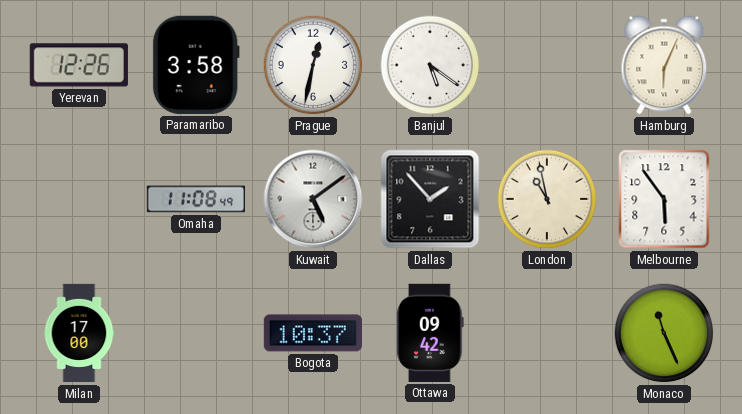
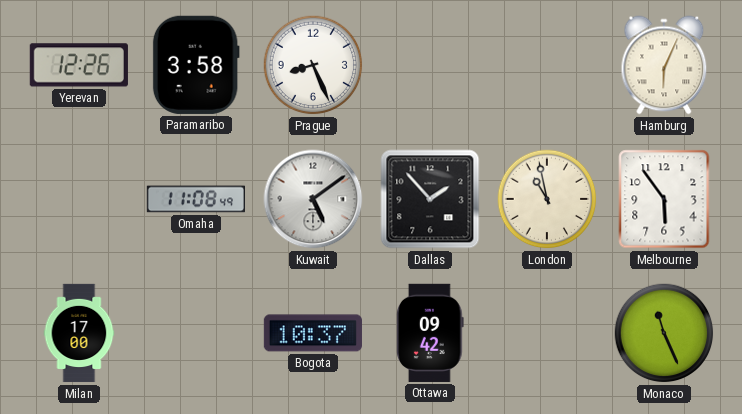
Prague: 12:32 -> 8:26
Banjul: 5:21 -> none
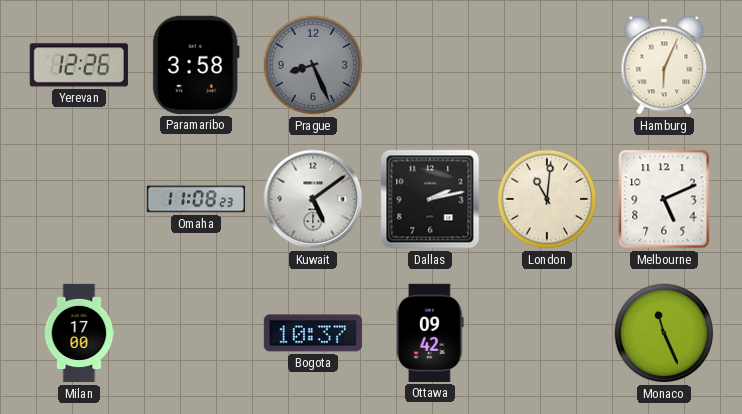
Prague dial: white -> grey
Omaha: 11:08:49 -> 11:08:23
Dallas: 1:53 -> 2:13
London: 10:58 -> 11:01
Melbourne: 5:54 -> 5:11
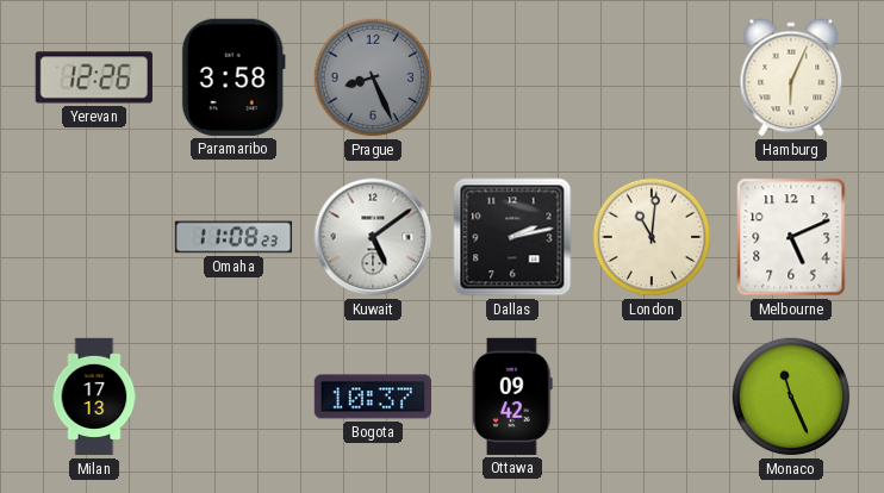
Milan: 17:00 -> 17:13
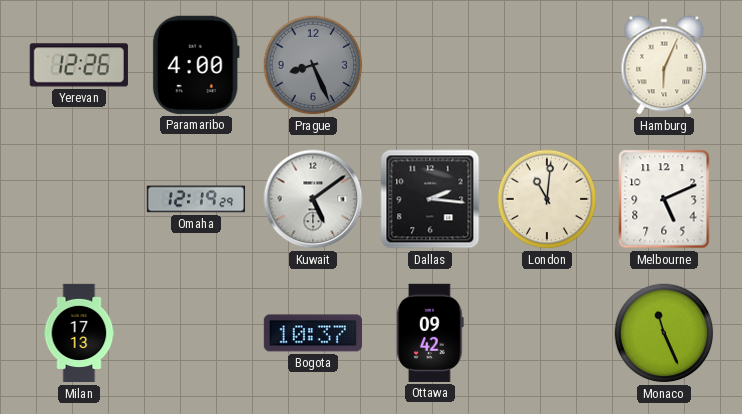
Paramaribo: 3:58 -> 4:00
Omaha: 11:08 -> 12:19
Dallas: 2:13 -> 2:16
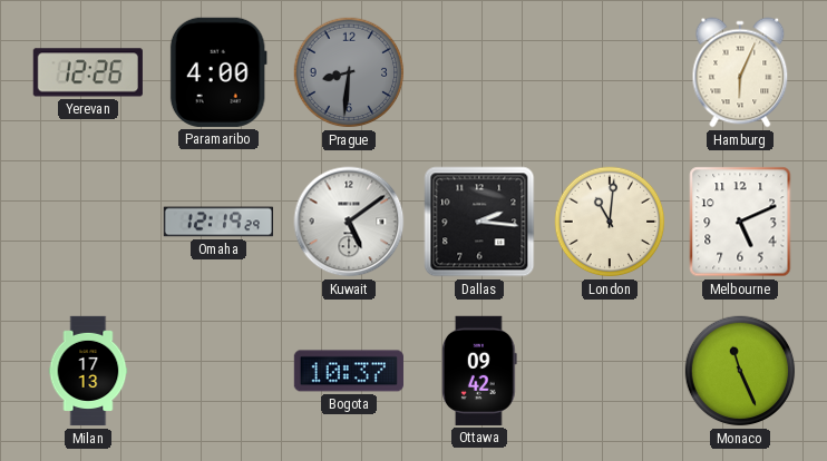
Prague: 8:26 -> 8:31
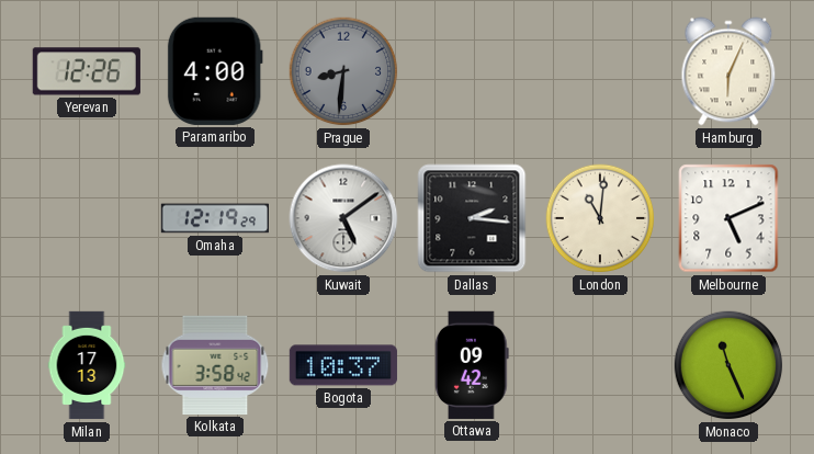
Kolkata: none -> 3:58
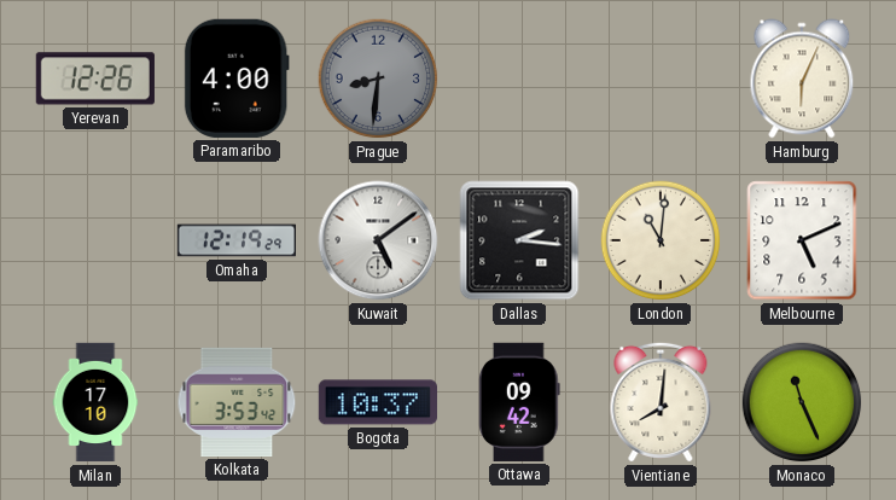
Milan: 17:13 -> 17:10
Kolkata: 3:58 -> 3:53
Vientiane: none -> 8:01
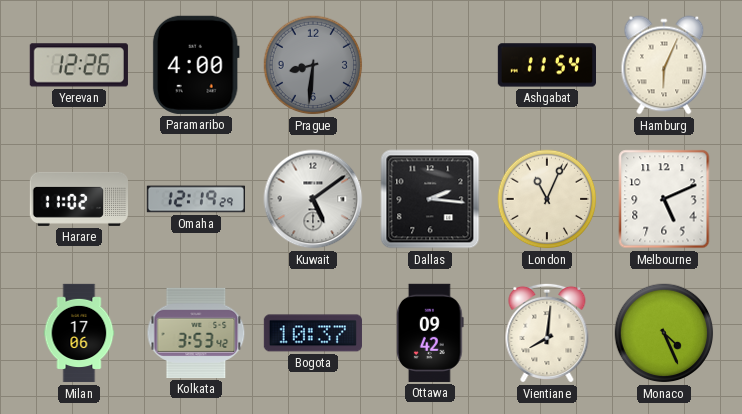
Ashgabat: none -> 11:54
Harare: none -> 11:02
London: 11:01 -> 11:04
Milan: 17:10 -> 17:06
Monaco: 11:26 -> 4:26
